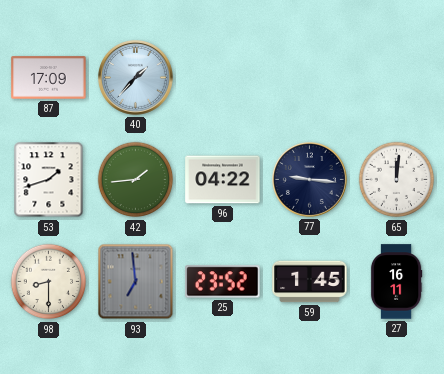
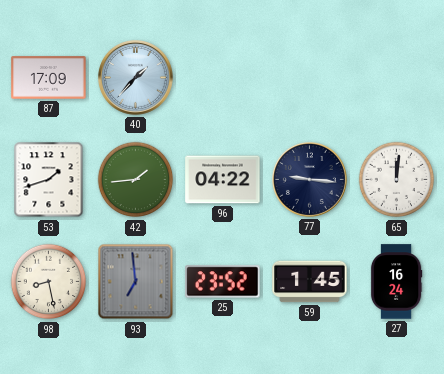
98: 8:30 -> 8:28
27: 16:11 -> 16:24
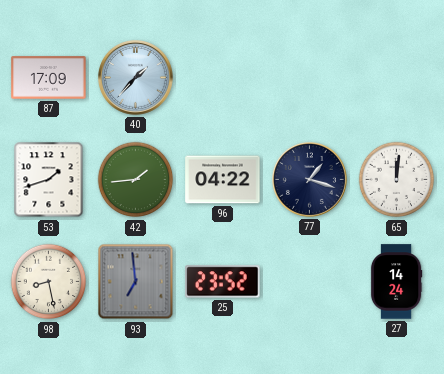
77: 9:16 -> 1:18
59: 1:45 -> none
27: 16:24 -> 14:24
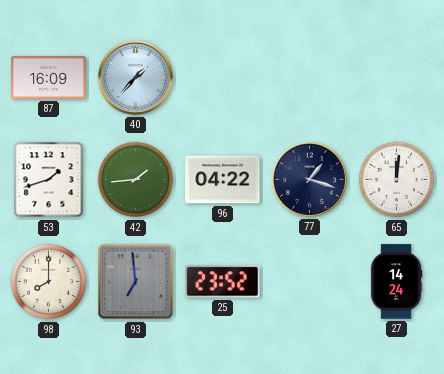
87: 17:09 -> 16:09
98: 8:28 -> 8:00
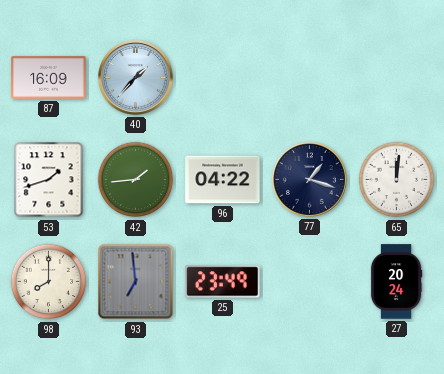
25: 23:52 -> 23:49
27: 14:24 -> 20:24
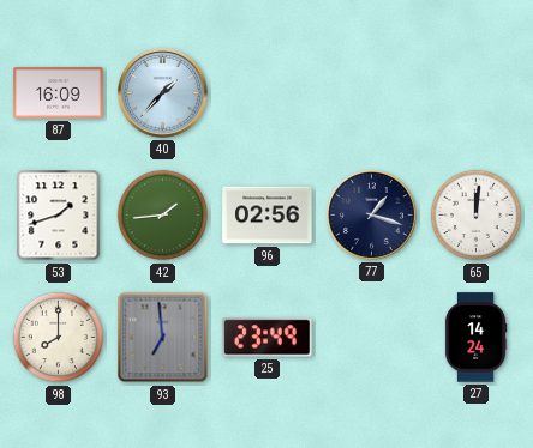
96: 04:22 -> 02:56
27: 20:24 -> 14:24
